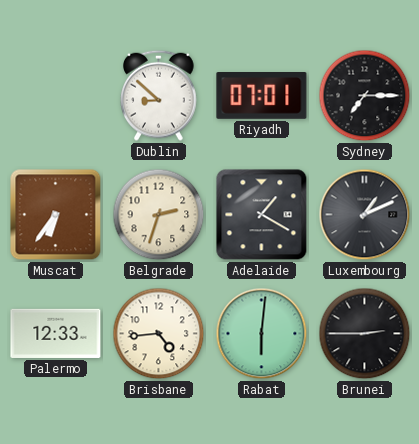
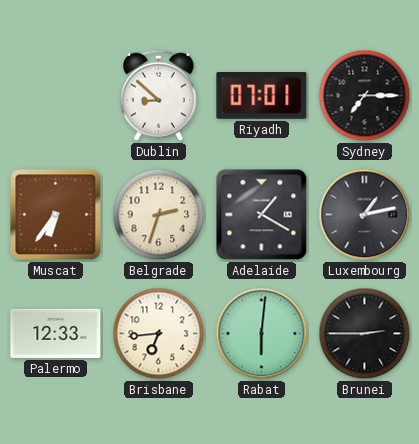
Luxembourg: 1:11 -> 1:13
Brisbane: 4:44 -> 6:44
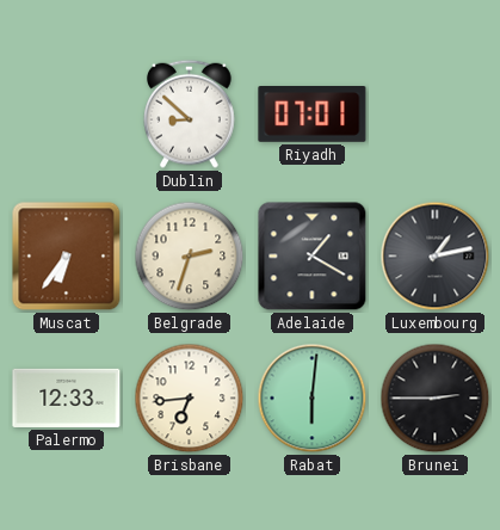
Sydney: 7:15 -> none
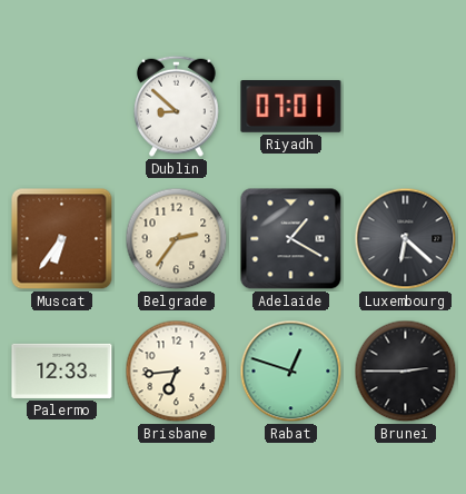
Belgrade: 2:33 -> 2:36
Luxembourg: 1:13 -> 6:22
Rabat: 6:01 -> 12:48
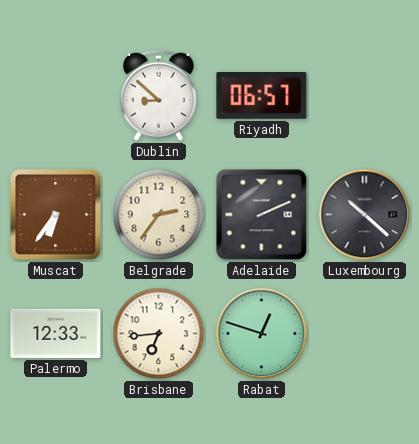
Riyadh: 07:01 -> 06:57
Adelaide: 1:20 -> 2:11
Luxembourg: 6:22 -> 10:22
Brunei: 2:45 -> none
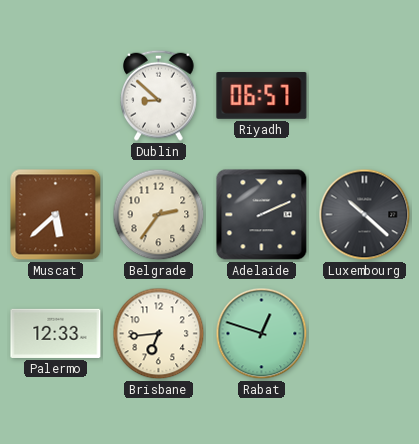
Muscat: 6:36 -> 5:38
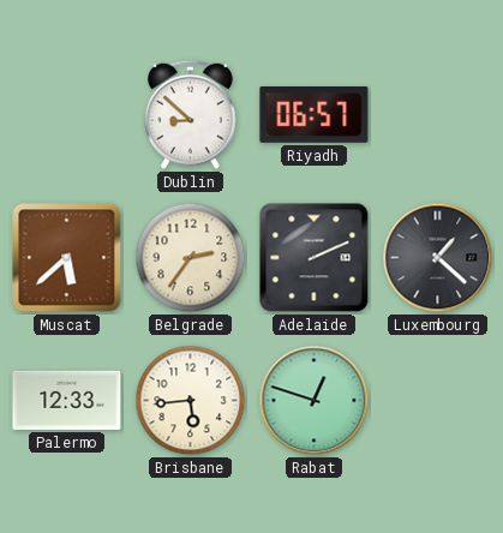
Luxembourg: 10:22 -> 1:22
Brisbane: 6:44 -> 5:44
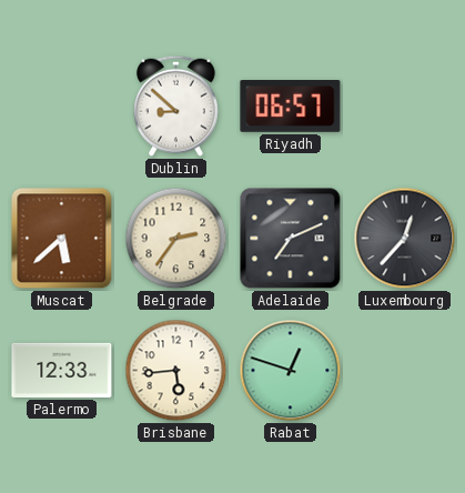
Adelaide: 2:11 -> 7:11
Luxembourg: 1:22 -> 12:37
